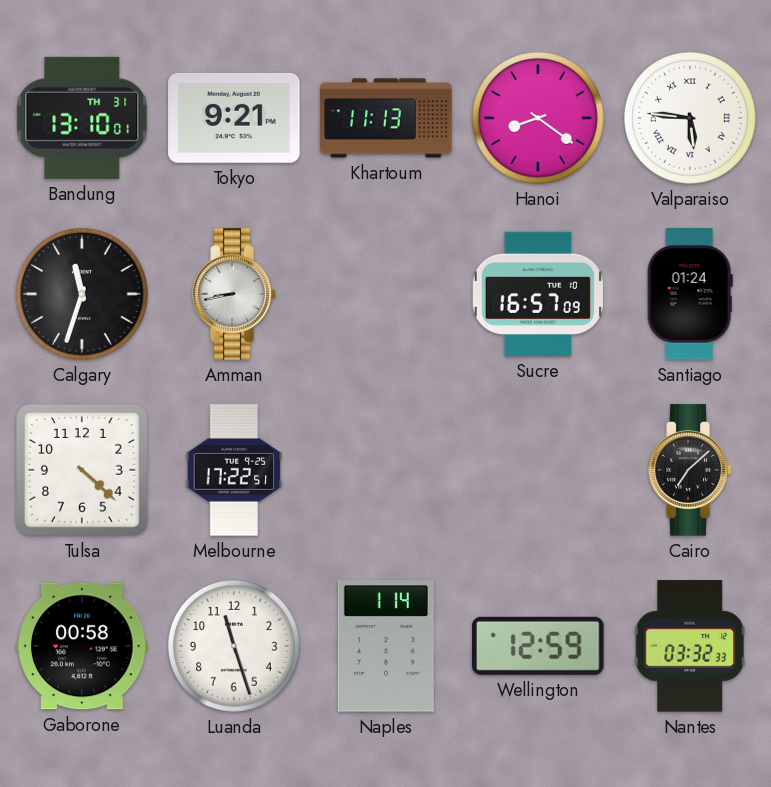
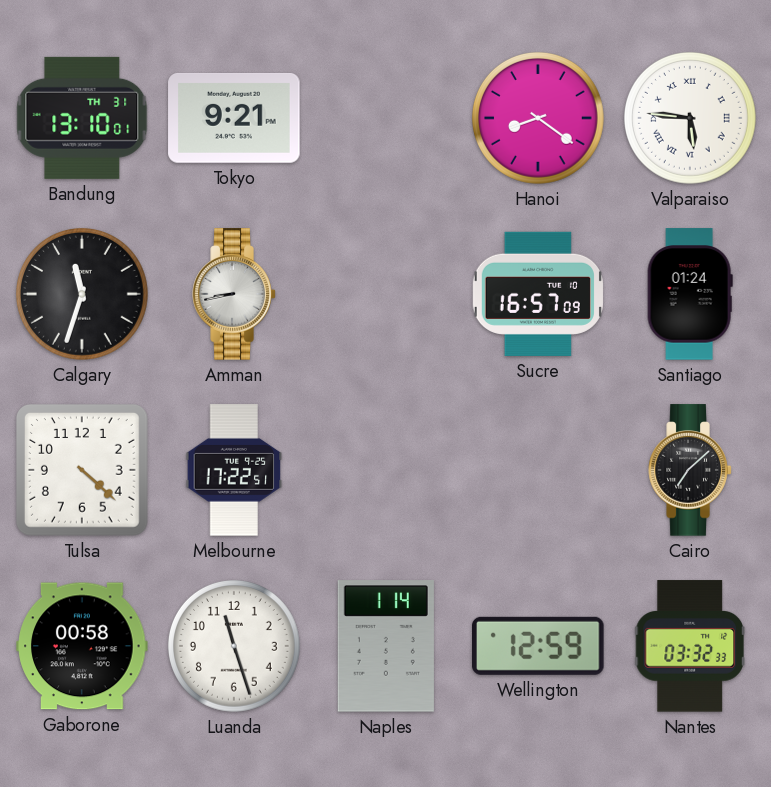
Khartoum: 11:13 -> none
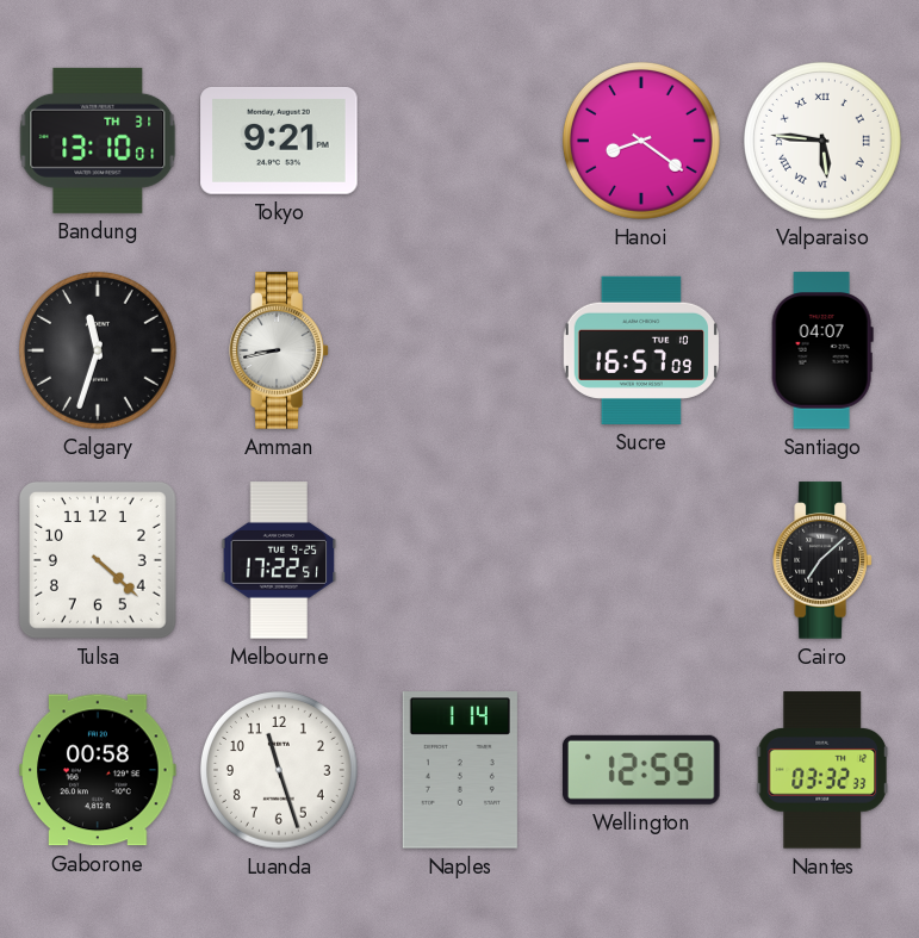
Santiago: 01:24 -> 04:07
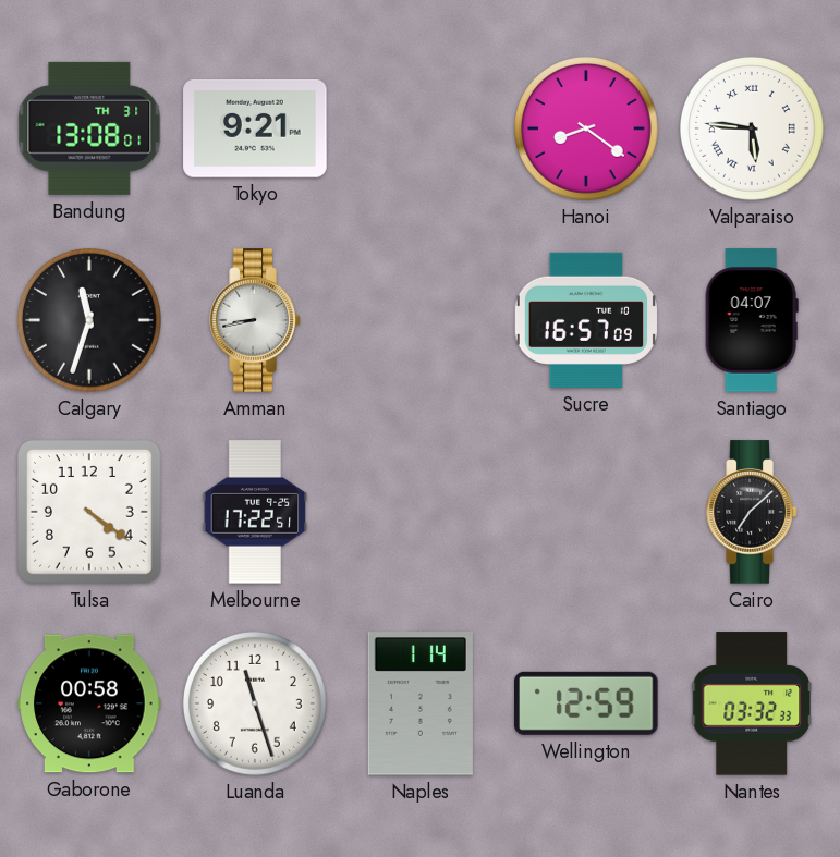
Bandung: 13:10 -> 13:08
Tulsa: 4:22 -> 4:21
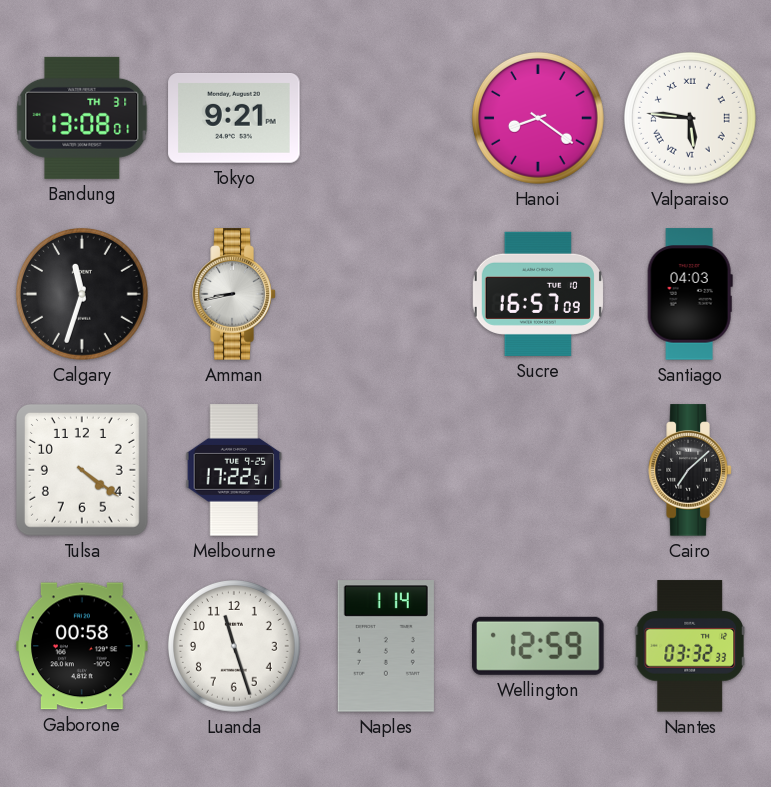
Santiago: 04:07 -> 04:03
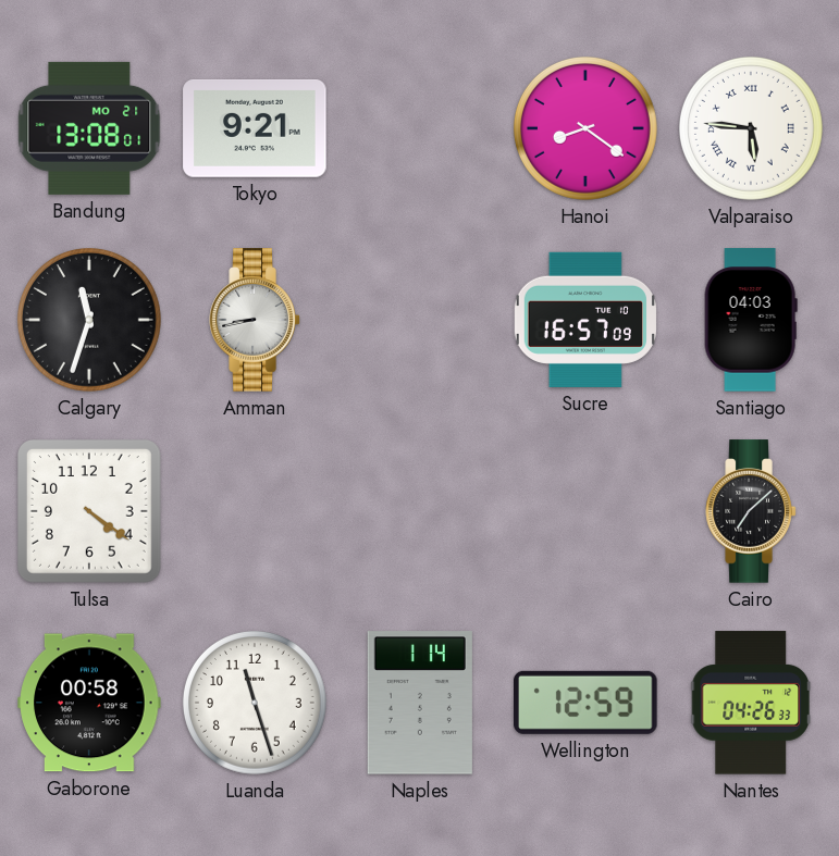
Bandung date: TH 31 -> MO 21
Melbourne: 17:22 -> none
Nantes: 03:32 -> 04:26
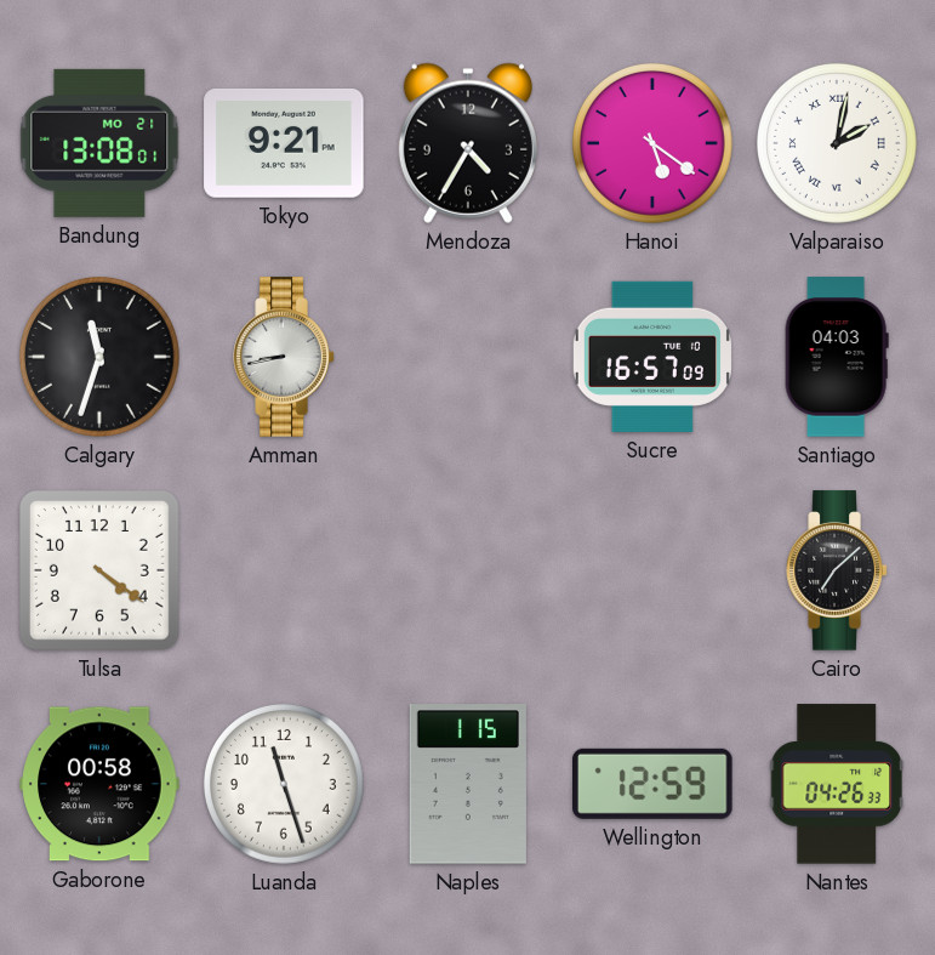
Mendoza: none -> 4:35
Hanoi: 8:21 -> 5:21
Valparaiso: 5:46 -> 2:02
Naples: 1:14 -> 1:15
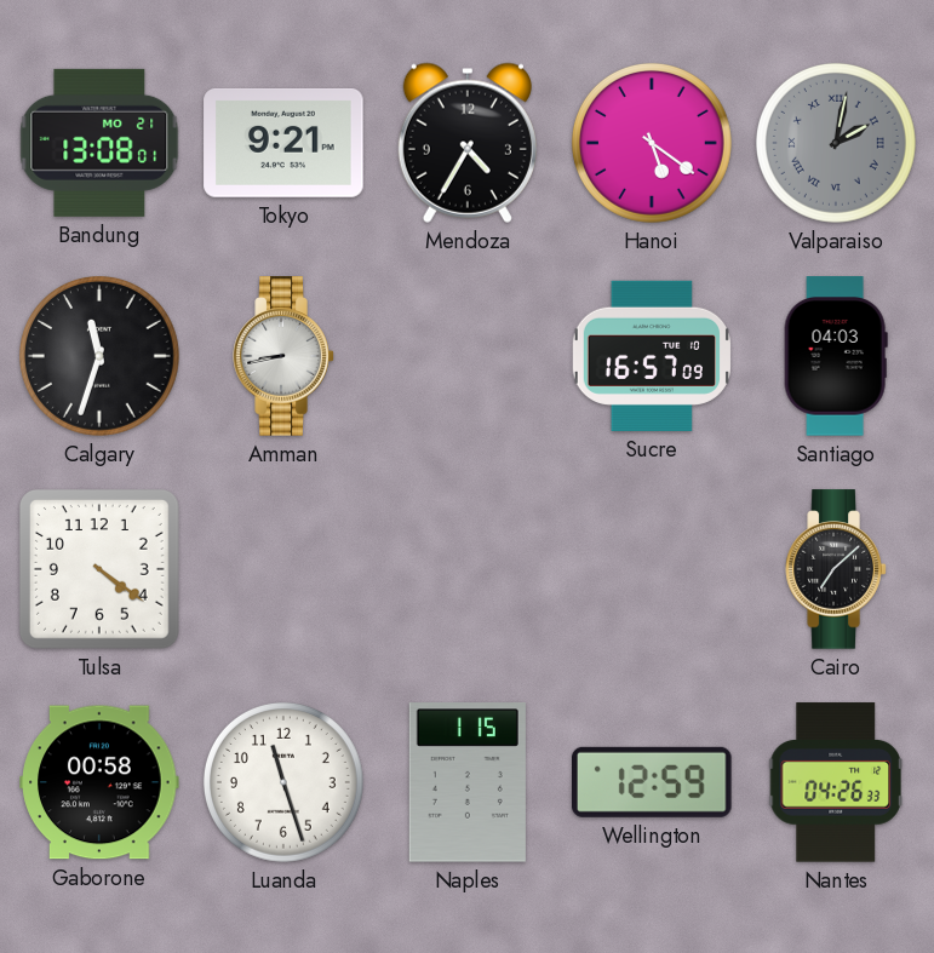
Valparaiso dial: white -> grey
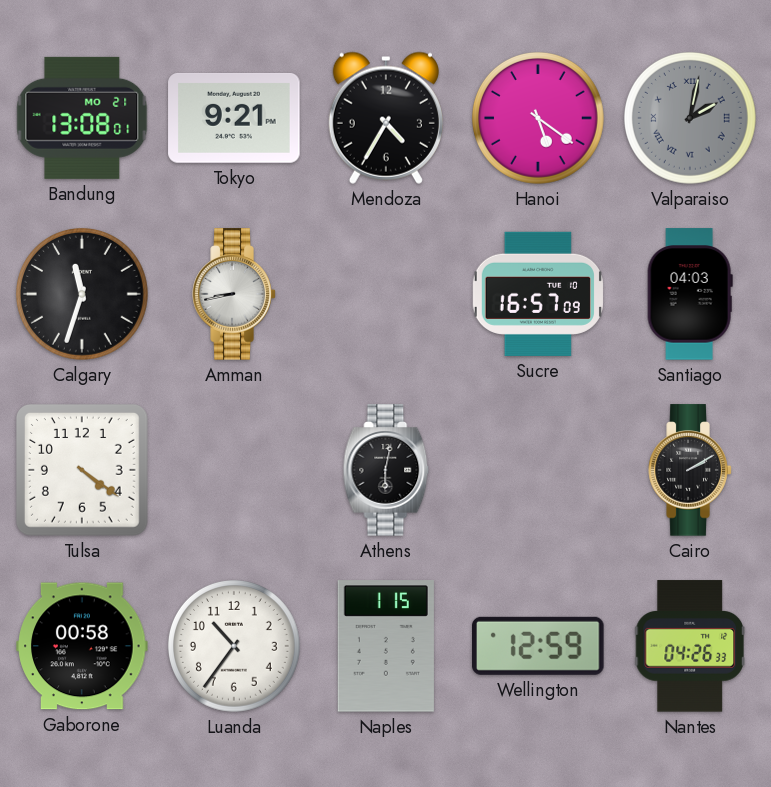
Athens: none -> 6:02
Cairo: 7:08 -> 2:10
Luanda: 11:27 -> 10:36
